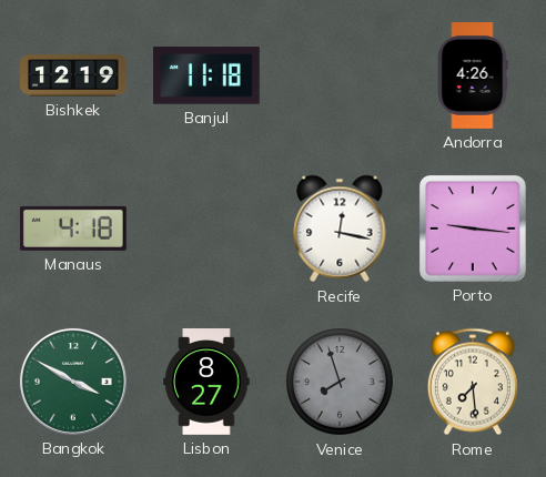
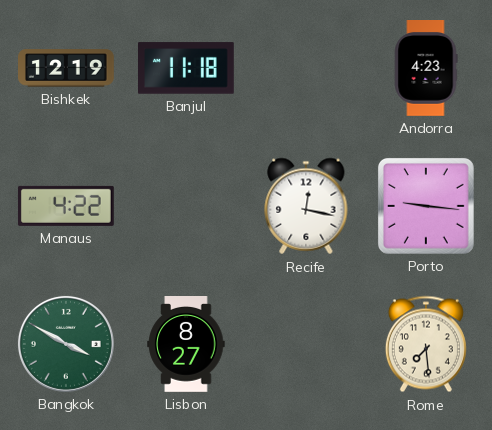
Andorra: 4:26 -> 4:23
Manaus: 4:18 -> 4:22
Venice: 7:57 -> none
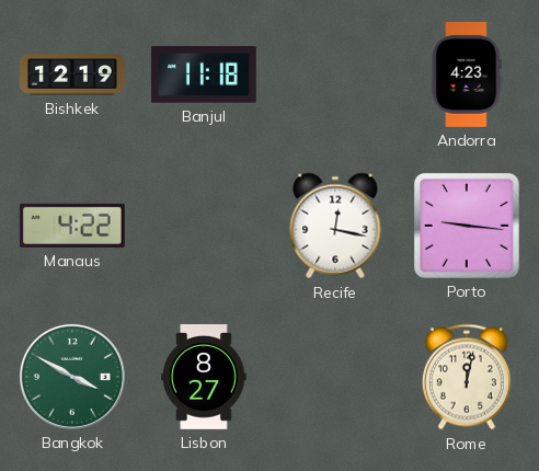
Rome: 7:29 -> 12:02
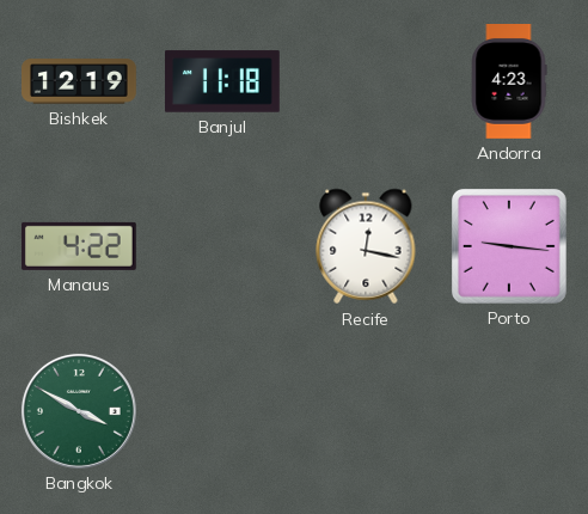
Lisbon: 8:27 -> none
Rome: 12:02 -> none
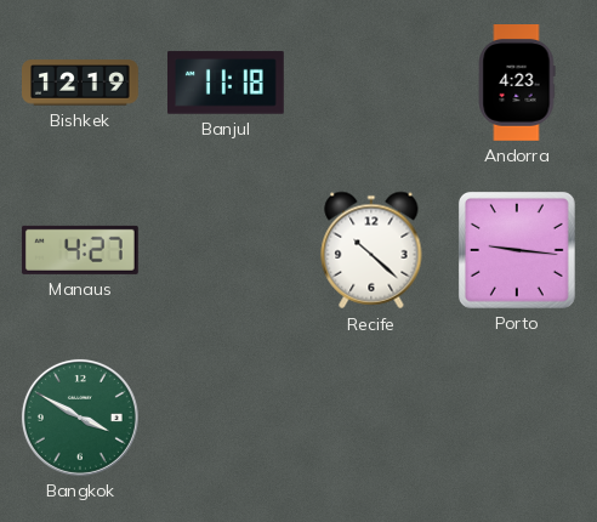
Manaus: 4:22 -> 4:27
Recife: 12:17 -> 10:22
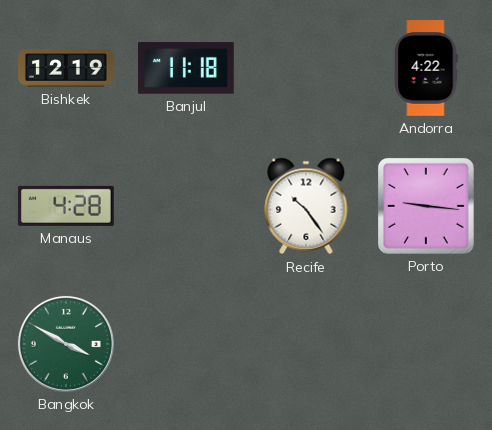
Andorra: 4:23 -> 4:22
Manaus: 4:27 -> 4:28
Recife: 10:22 -> 10:24
